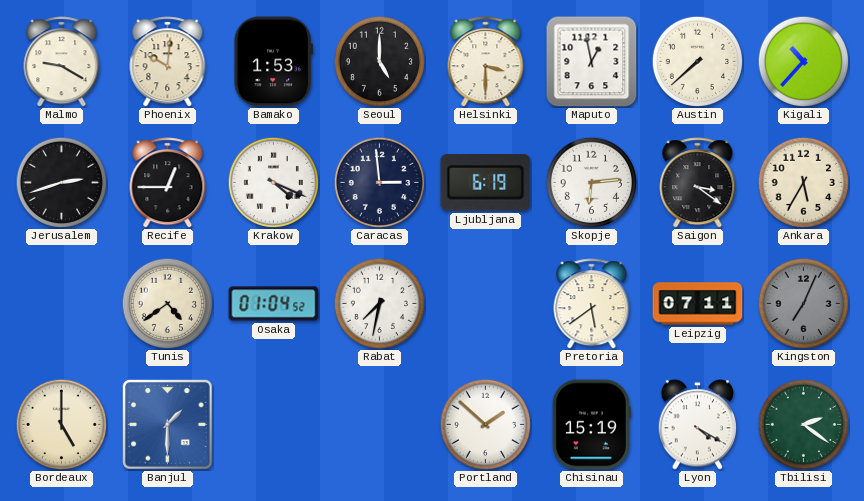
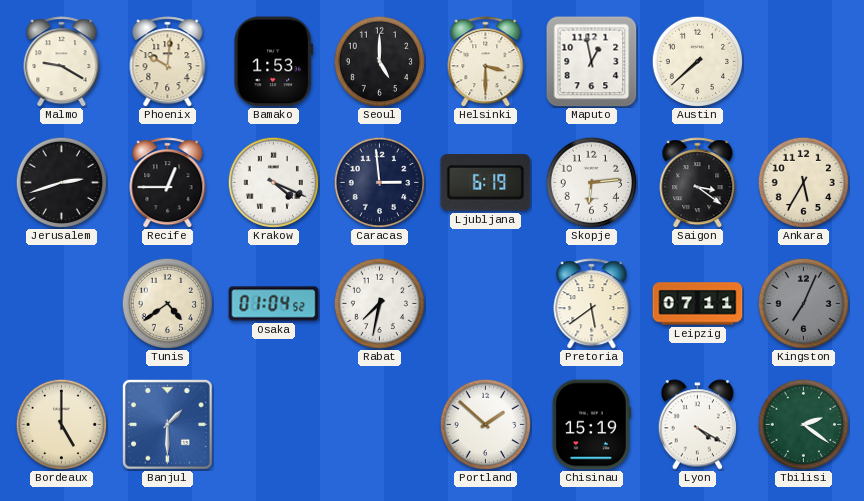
Kigali: 10:37 -> none
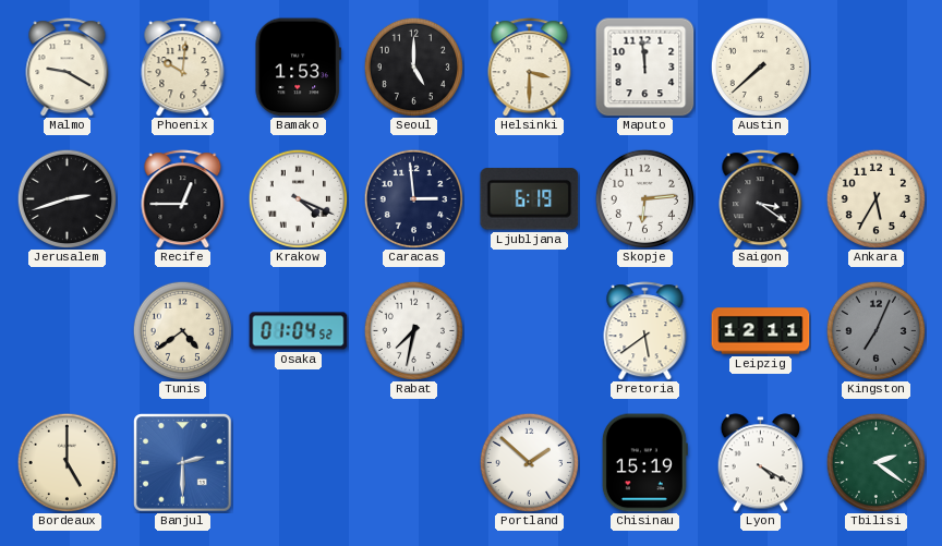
Maputo: 12:58 -> 11:59
Leipzig: 07:11 -> 12:11
Banjul: 1:30 -> 2:30
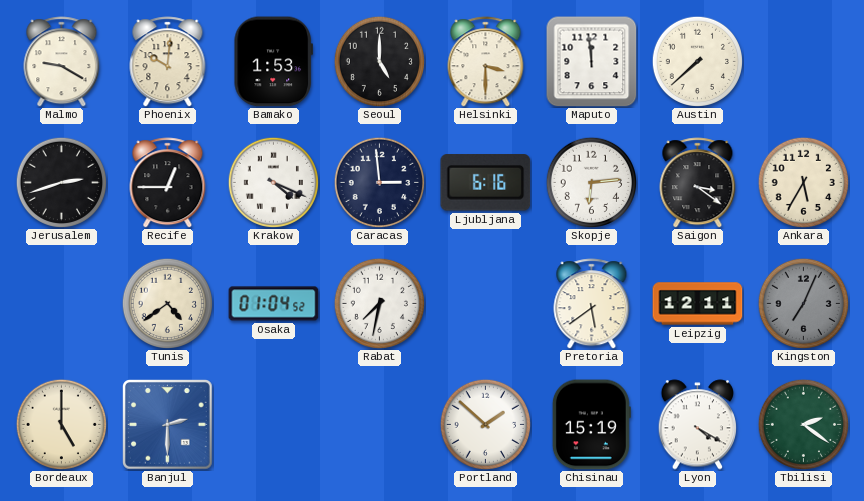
Ljubljana: 6:19 -> 6:16
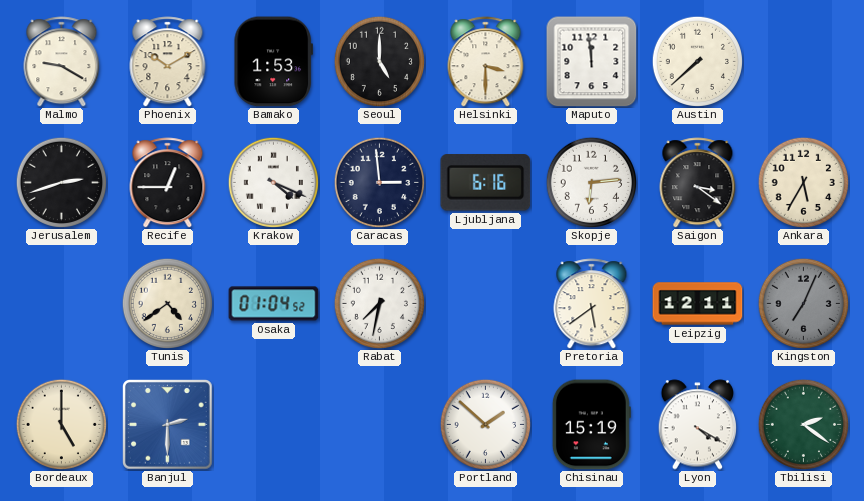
Phoenix: 10:01 -> 10:10
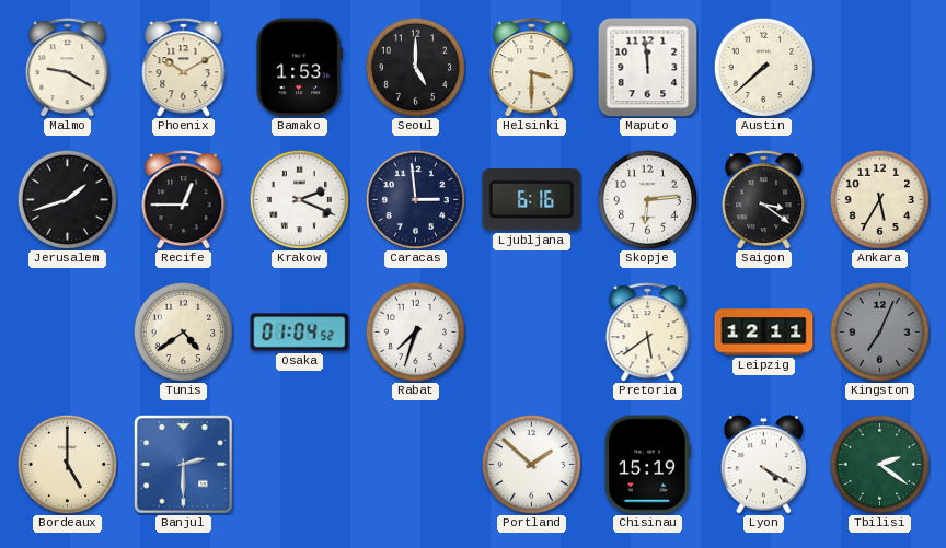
Jerusalem: 2:42 -> 1:42
Krakow: 4:19 -> 2:19
Rabat: 7:32 -> 7:33
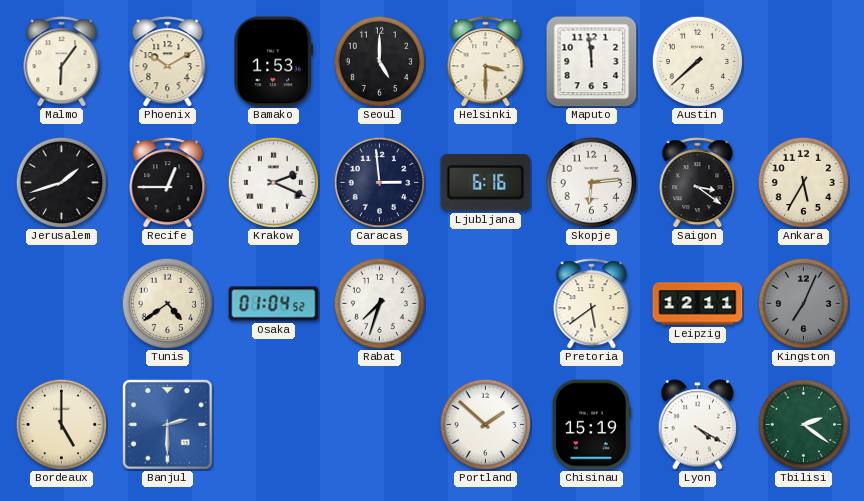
Malmo: 9:20 -> 6:06
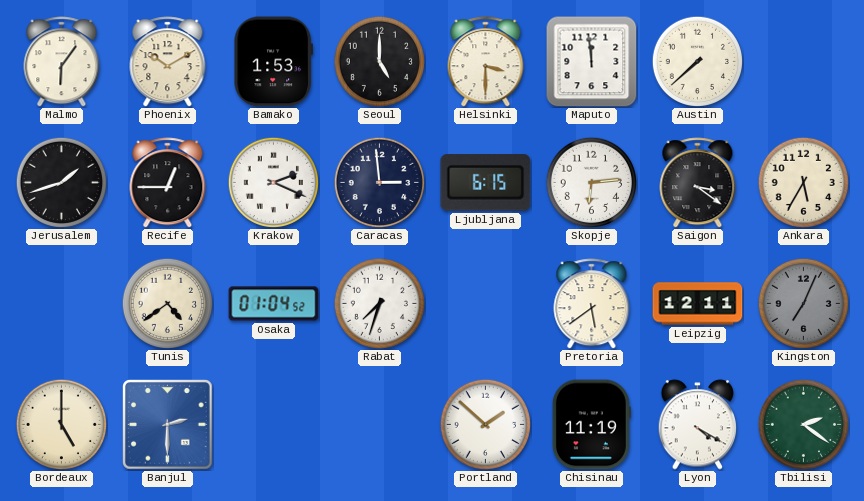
Ljubljana: 6:16 -> 6:15
Chisinau: 15:19 -> 11:19
